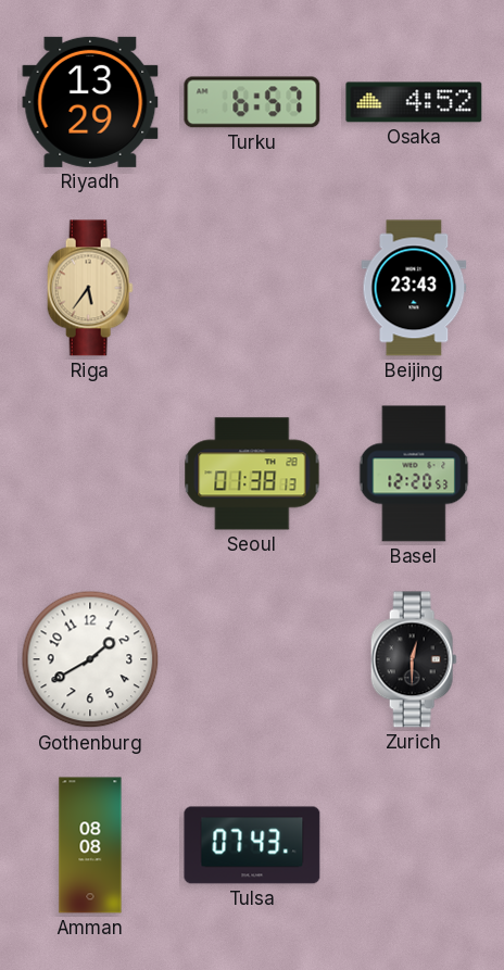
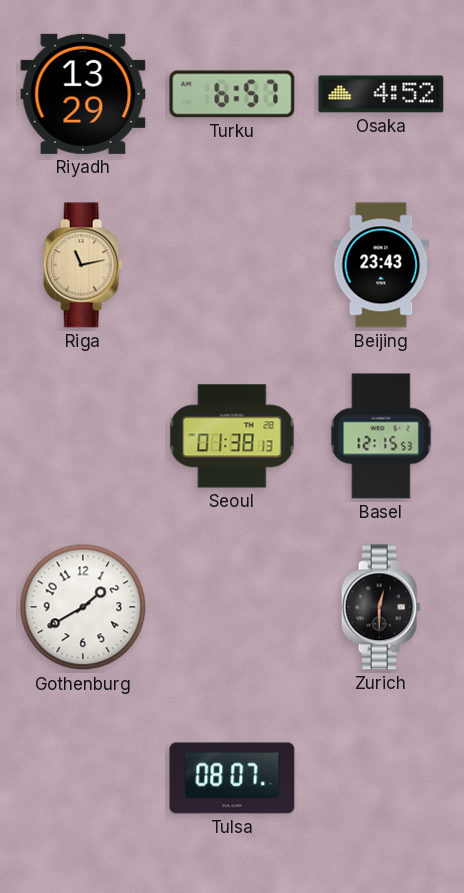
Riga: 5:36 -> 11:13
Basel: 12:20 -> 12:15
Amman: 08:08 -> none
Tulsa: 07:43 -> 08:07
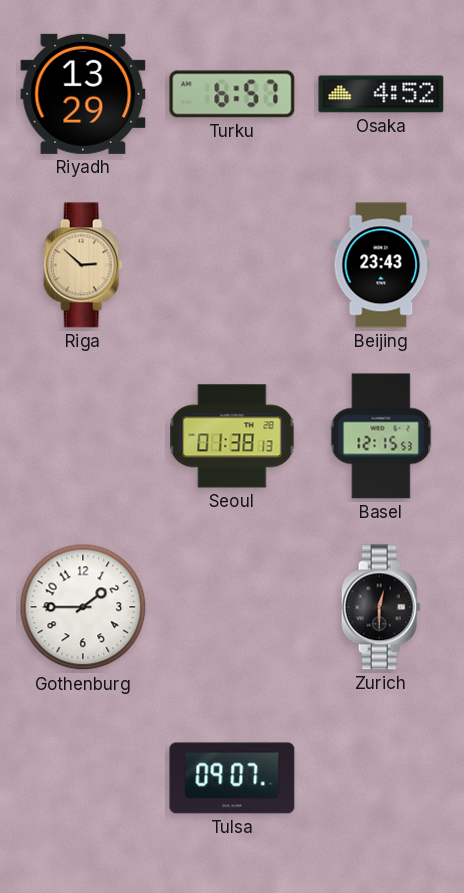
Riga: 11:13 -> 2:52
Gothenburg: 1:40 -> 1:45
Tulsa: 08:07 -> 09:07
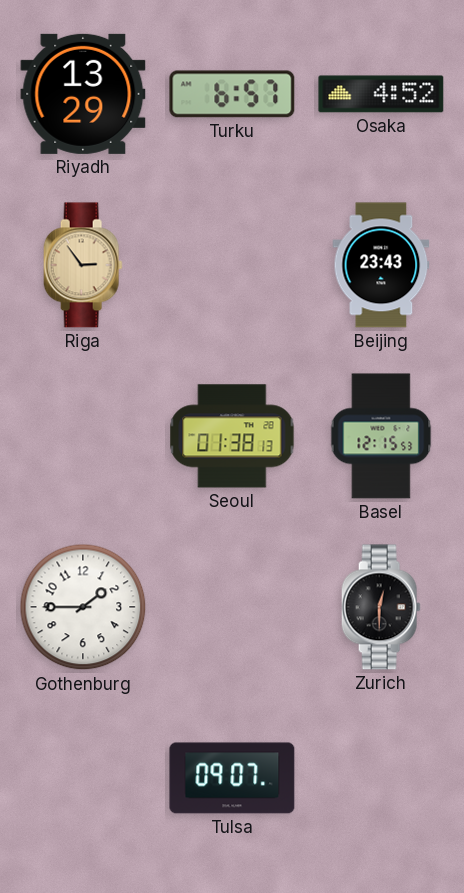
Riga: 2:52 -> 2:54
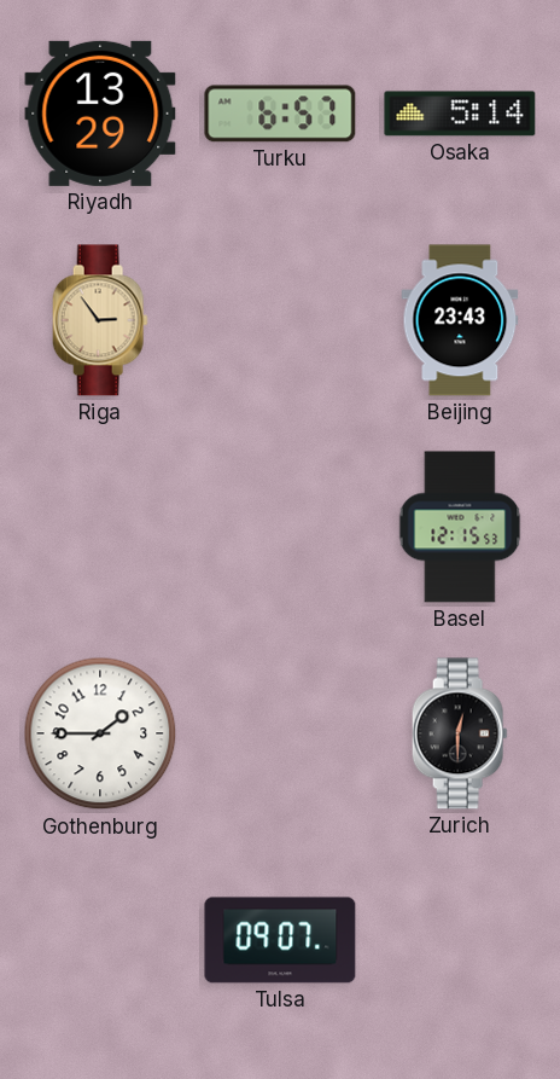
Osaka: 4:52 -> 5:14
Seoul: 01:38 -> none
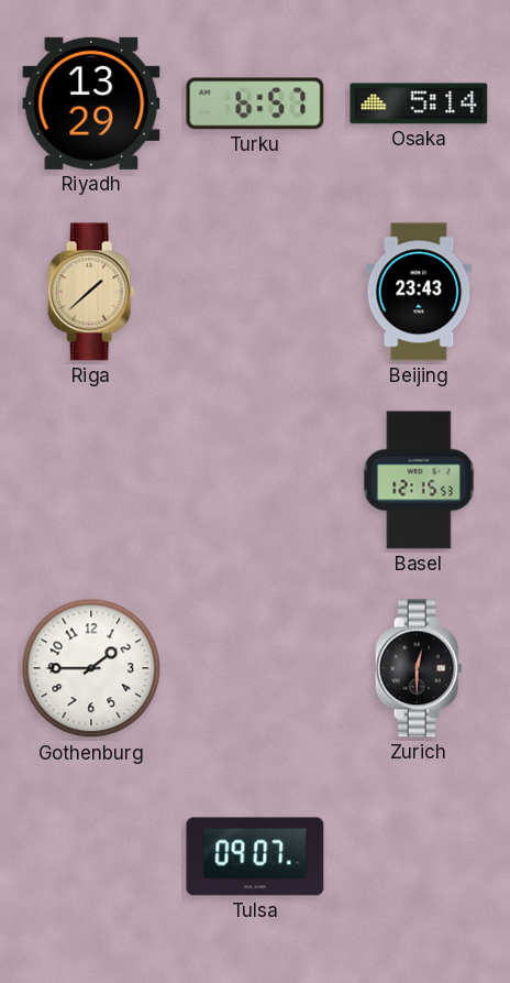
Riga: 2:54 -> 1:38
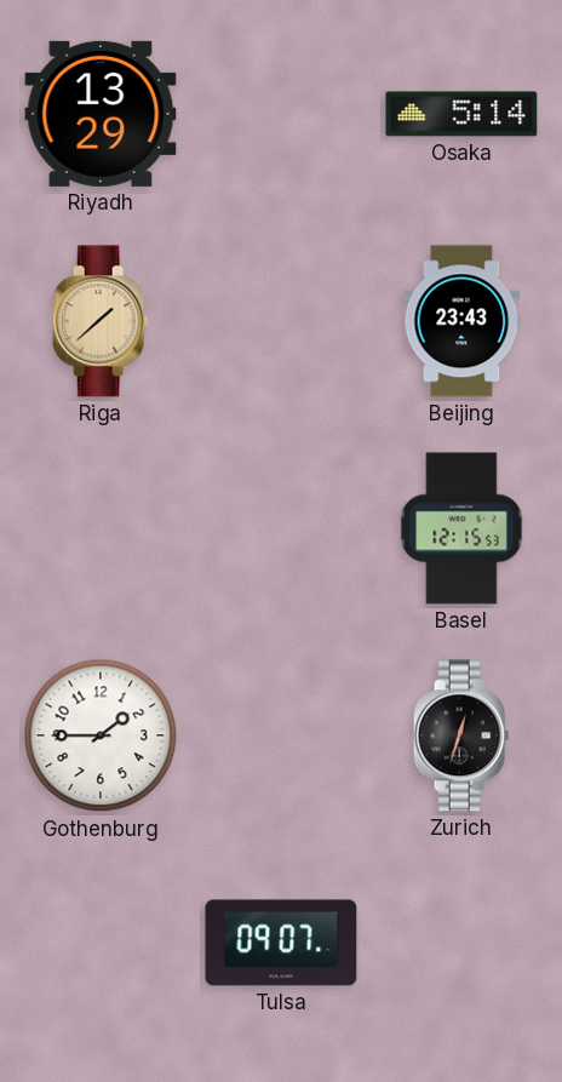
Turku: 6:57 -> none
Zurich: 12:30 -> 12:33
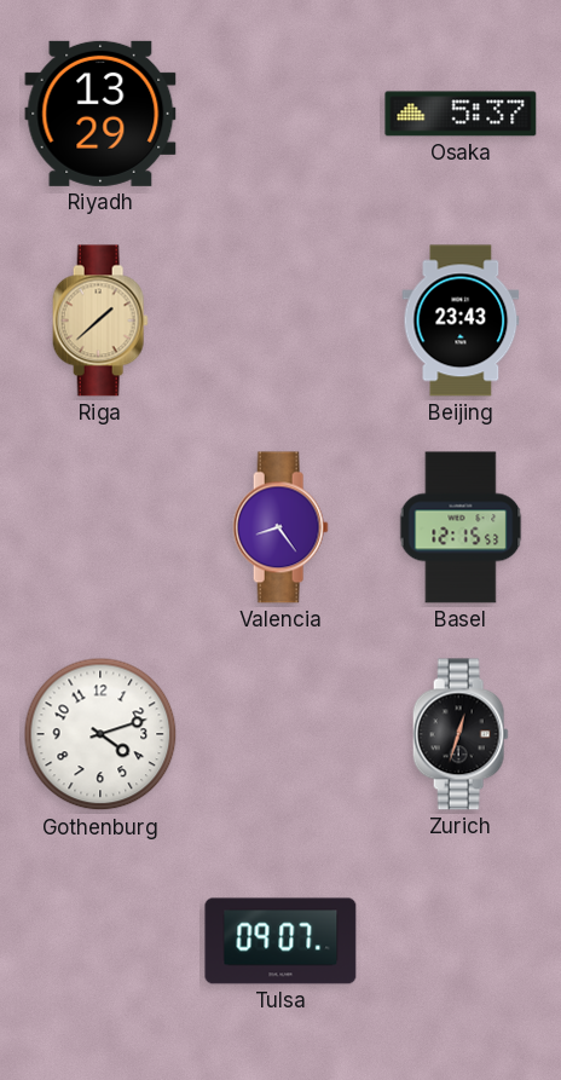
Osaka: 5:14 -> 5:37
Valencia: none -> 8:24
Gothenburg: 1:45 -> 4:12
